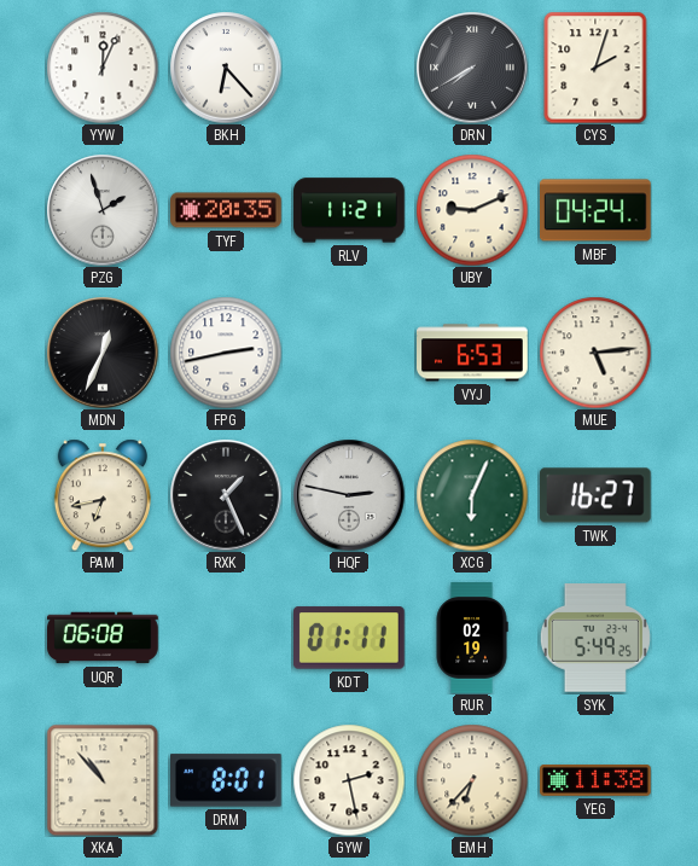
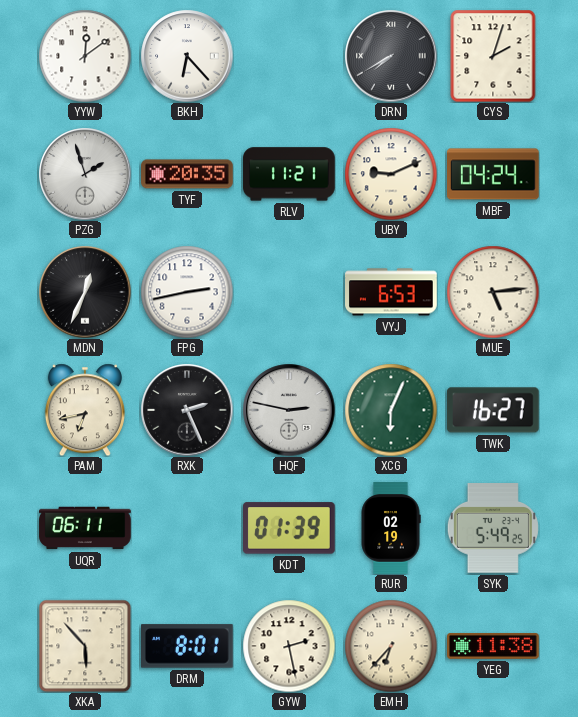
YYW: 12:04 -> 12:09
RXK: 1:26 -> 2:26
UQR: 06:08 -> 06:11
KDT: 01:11 -> 01:39
XKA: 10:53 -> 5:53
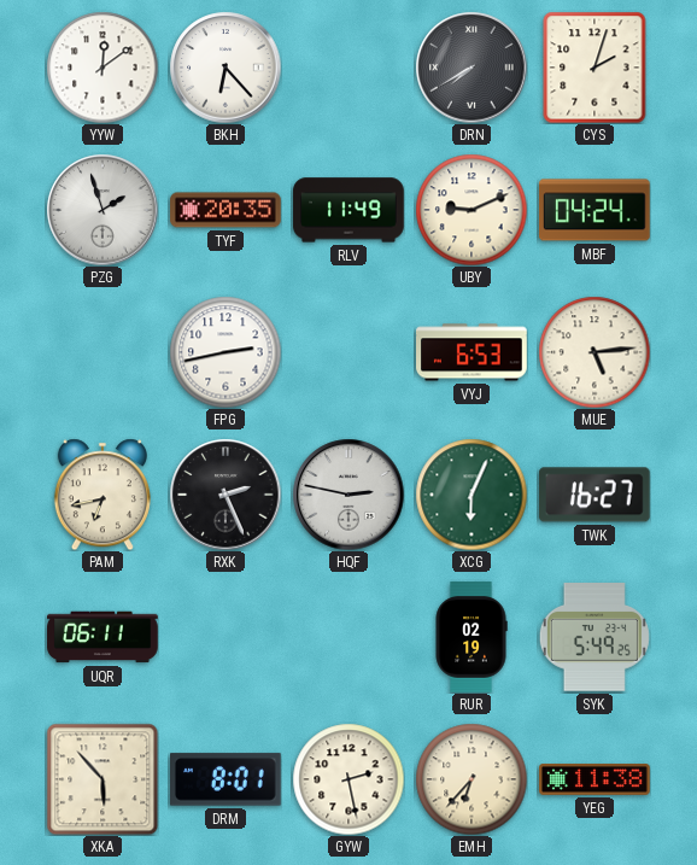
RLV: 11:21 -> 11:49
MDN: 12:34 -> none
KDT: 01:39 -> none
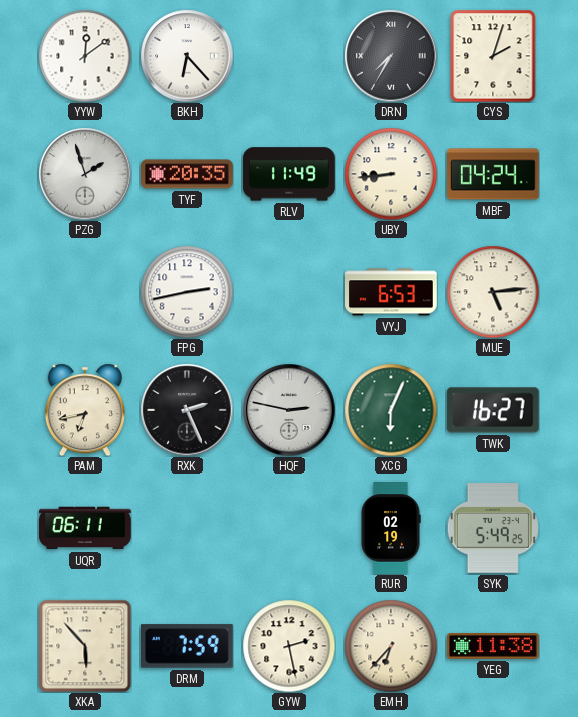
DRN: 7:40 -> 7:35
UBY: 9:11 -> 8:44
DRM: 8:01 -> 7:59
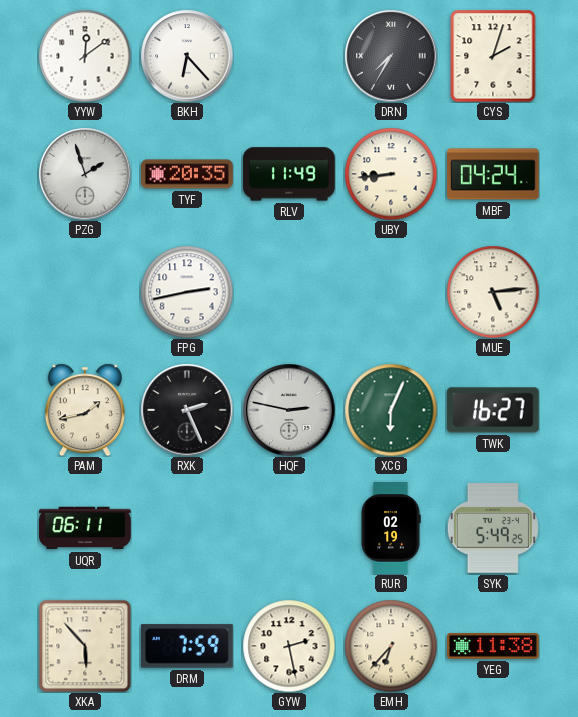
VYJ: 6:53 -> none
PAM: 6:43 -> 1:43
